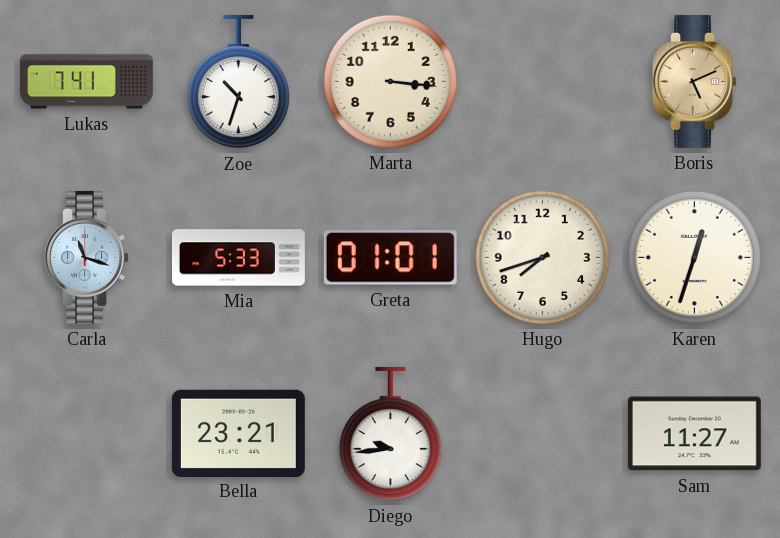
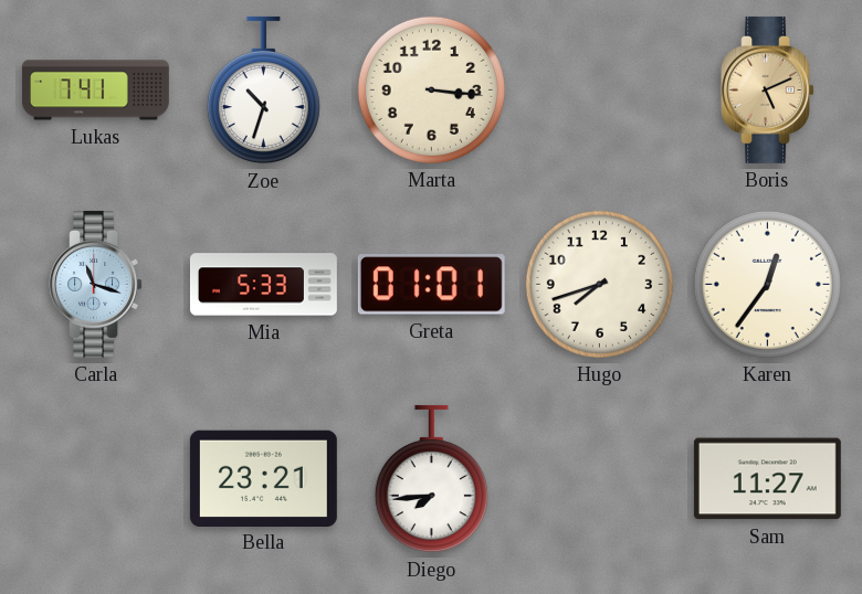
Karen: 12:33 -> 12:36
Diego: 9:44 -> 7:44
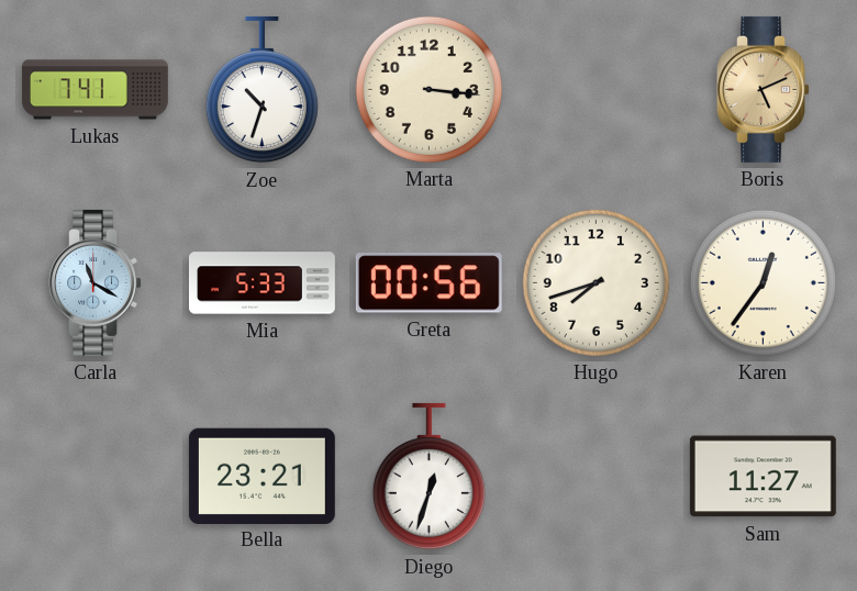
Carla: 11:18 -> 11:20
Greta: 01:01 -> 00:56
Diego: 7:44 -> 12:33
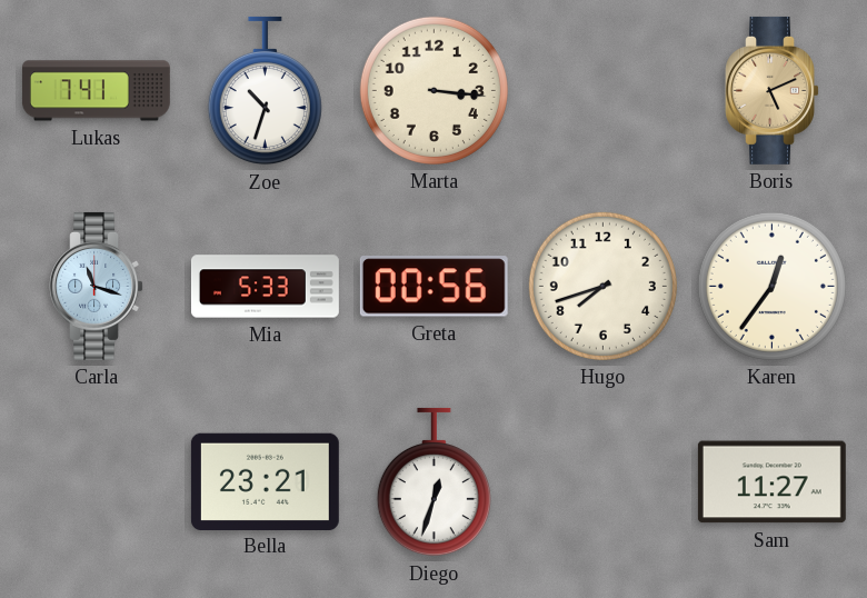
Carla: 11:20 -> 11:18
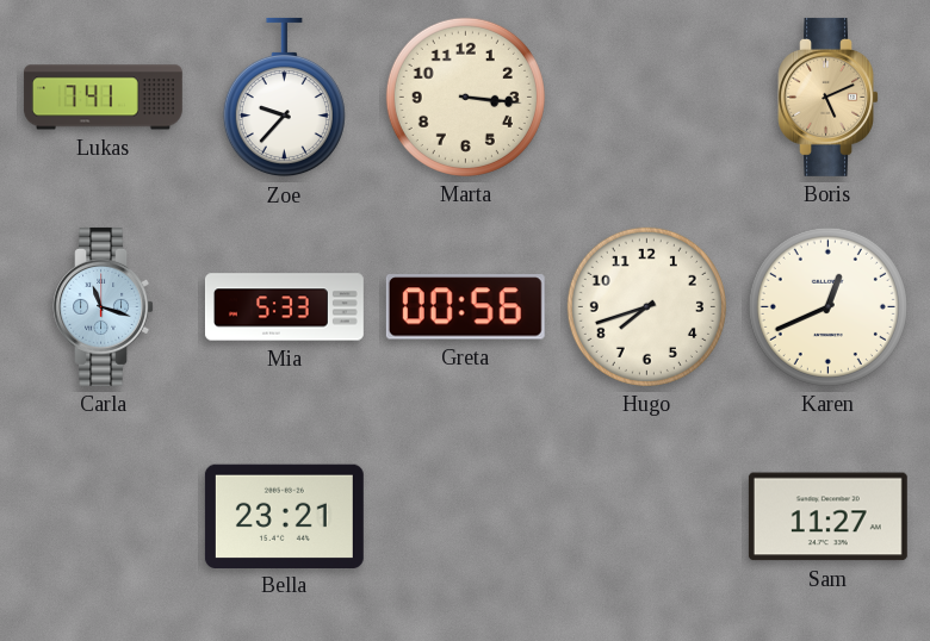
Zoe: 10:33 -> 9:37
Karen: 12:36 -> 12:41
Diego: 12:33 -> none
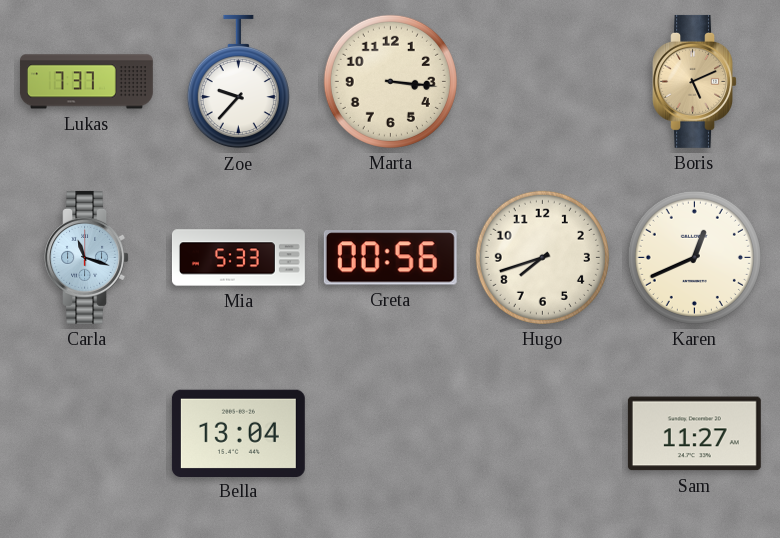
Lukas: 7:41 -> 7:37
Bella: 23:21 -> 13:04
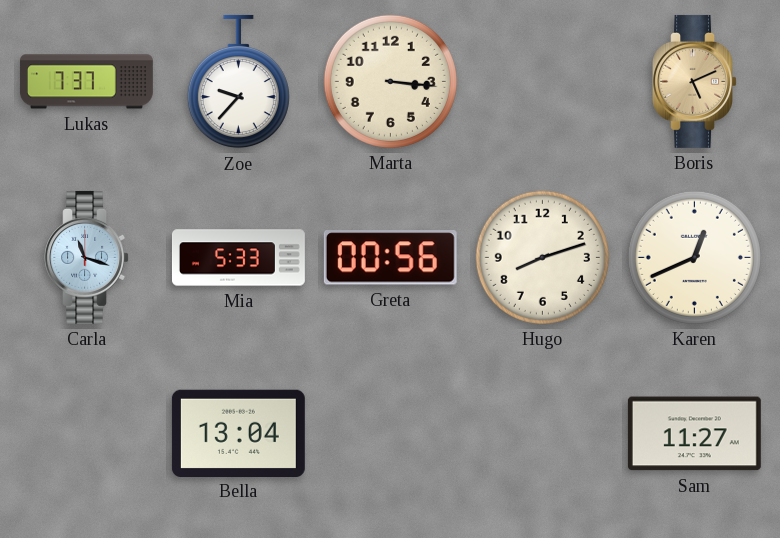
Hugo: 7:42 -> 8:12
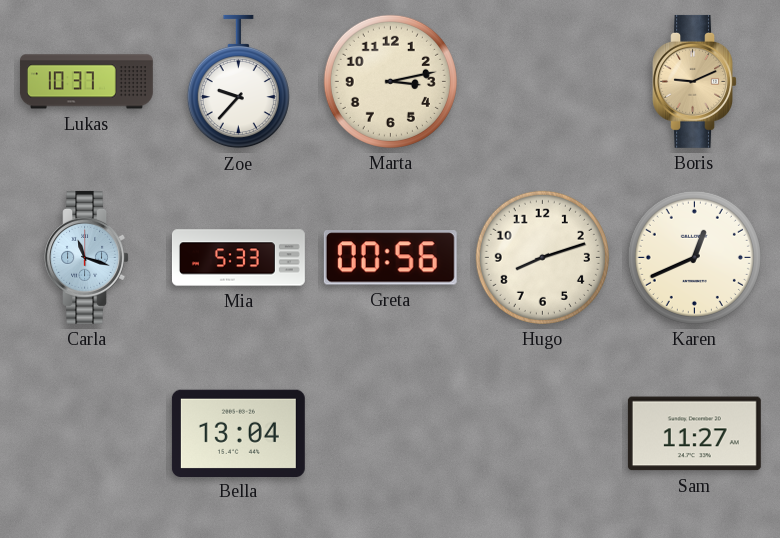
Lukas: 7:37 -> 10:37
Marta: 3:16 -> 3:13
Boris: 5:11 -> 9:11
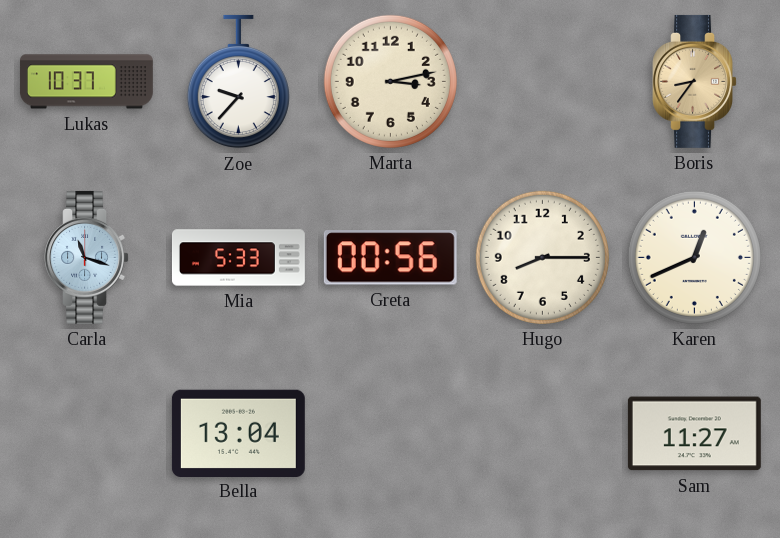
Boris: 9:11 -> 8:36
Hugo: 8:12 -> 8:15
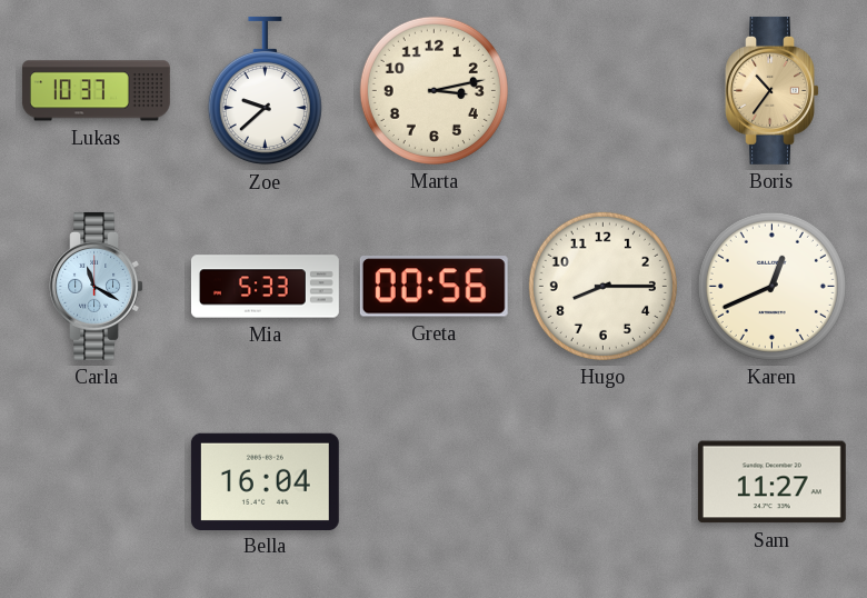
Zoe: 9:37 -> 9:38
Boris: 8:36 -> 10:36
Carla: 11:18 -> 11:20
Bella: 13:04 -> 16:04
